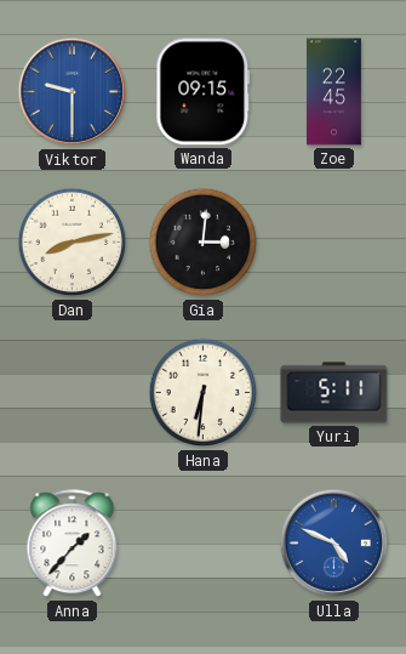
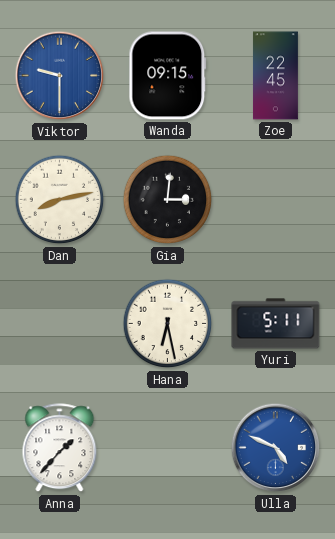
Hana: 6:31 -> 6:28
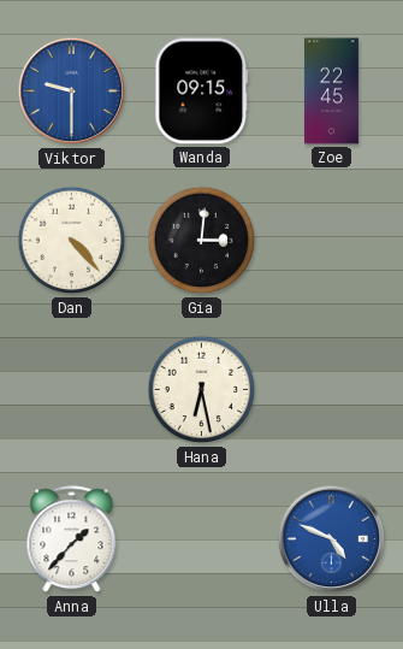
Dan: 8:13 -> 4:23
Yuri: 5:11 -> none
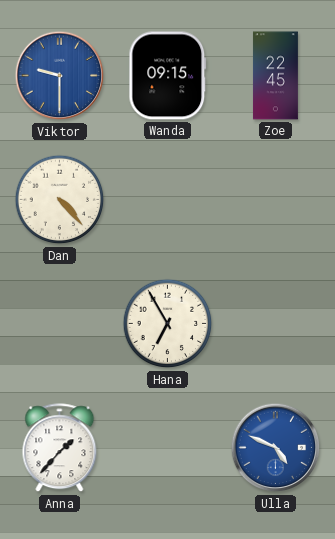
Gia: 3:01 -> none
Hana: 6:28 -> 6:55
